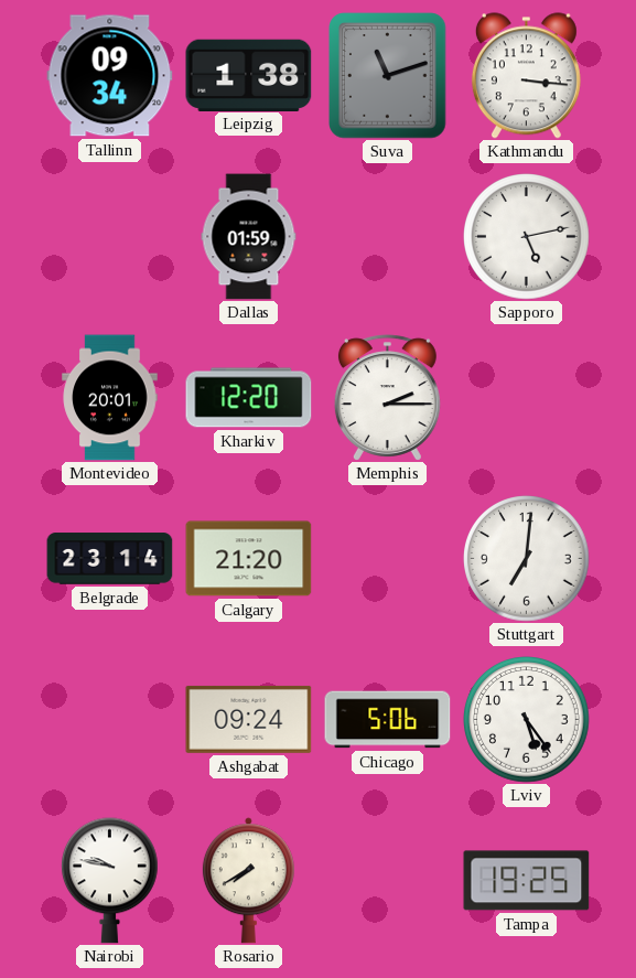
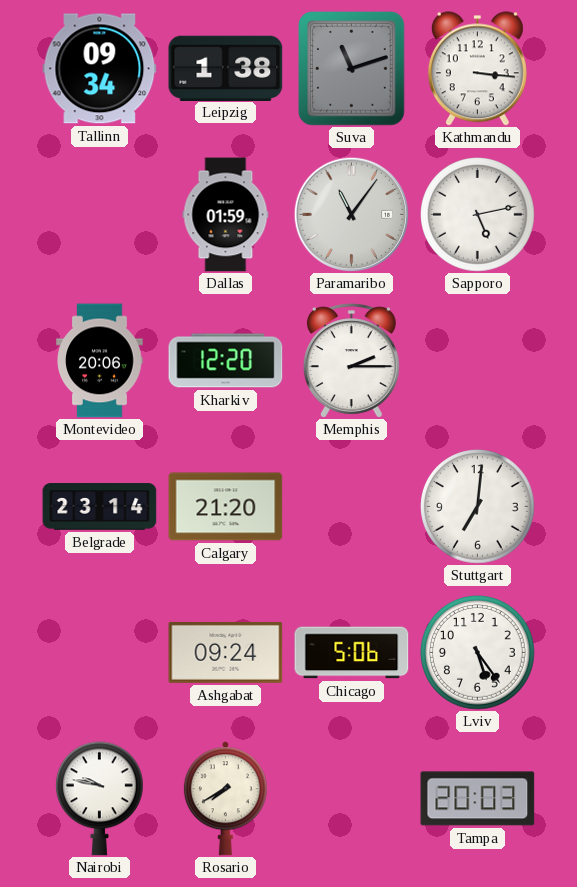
Paramaribo: none -> 11:06
Montevideo: 20:01 -> 20:06
Tampa: 19:25 -> 20:03
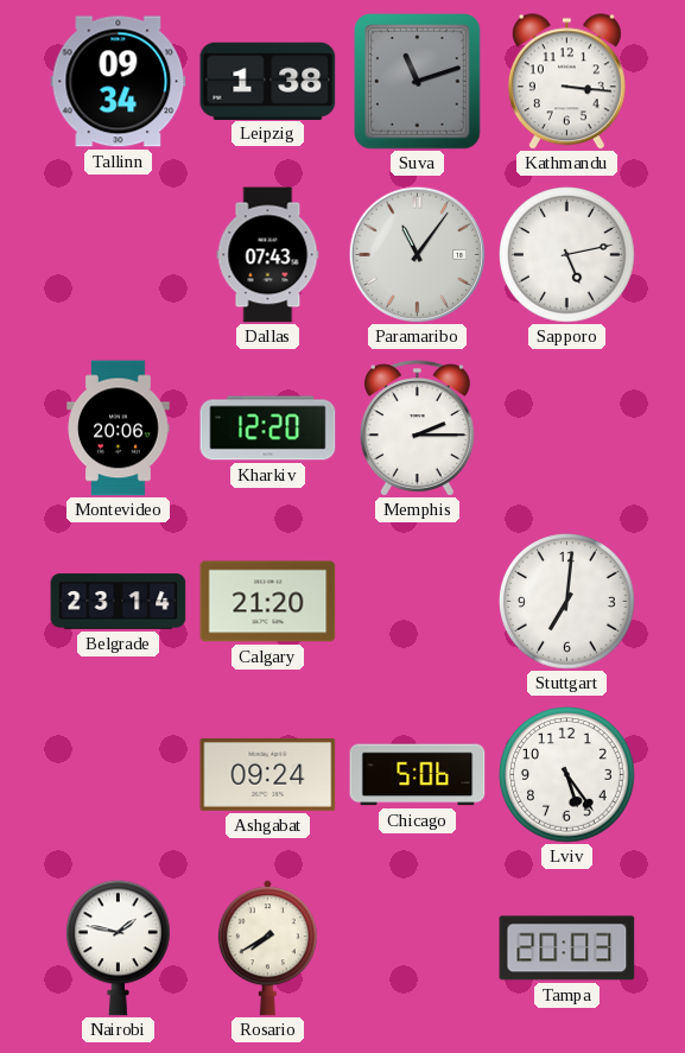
Dallas: 01:59 -> 07:43
Nairobi: 9:47 -> 1:47
